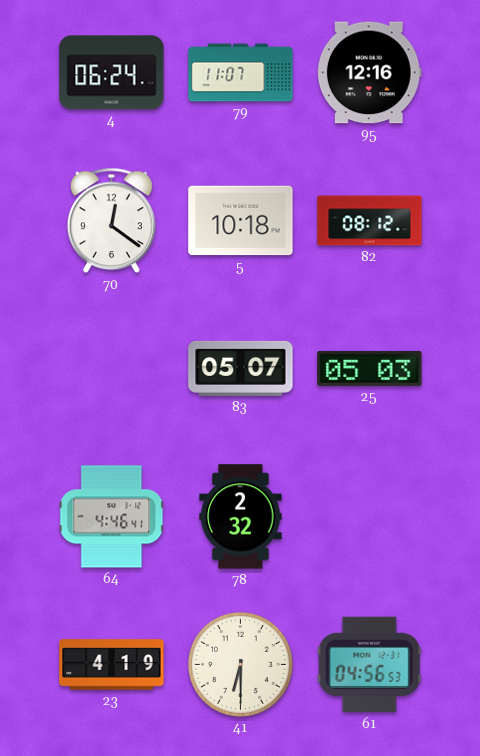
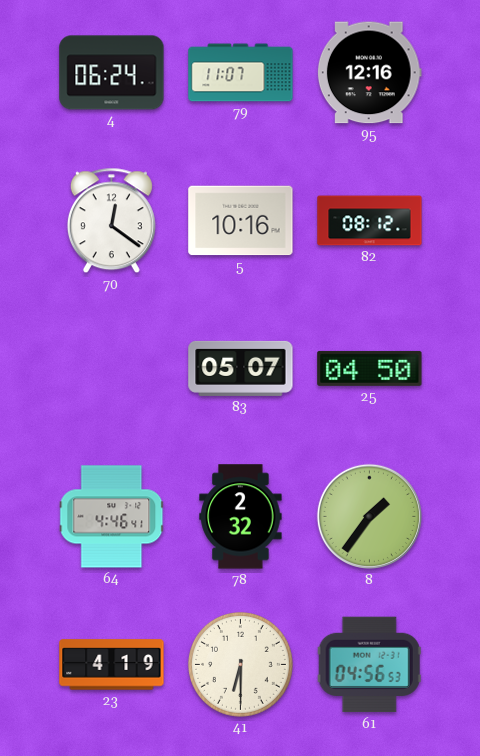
5: 10:18 -> 10:16
25: 05:03 -> 04:50
8: none -> 1:36
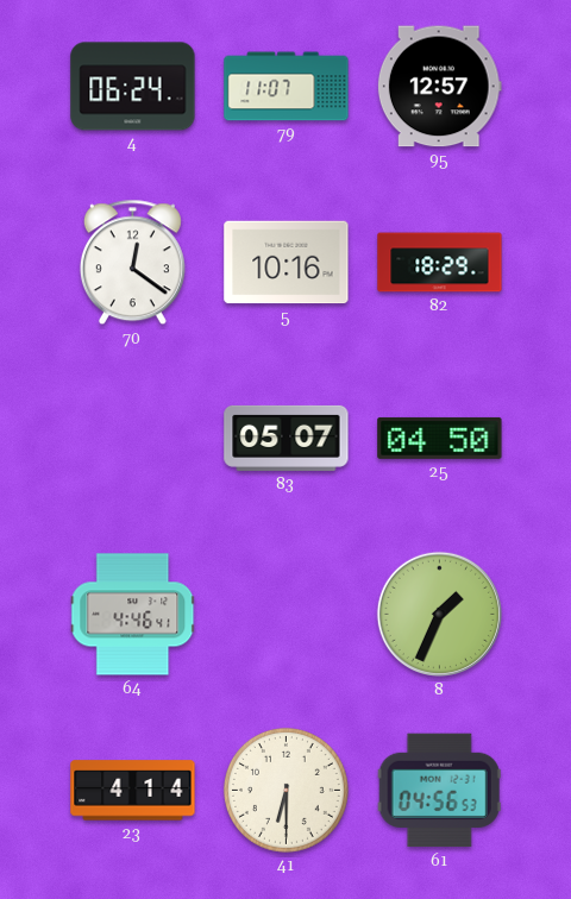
95: 12:16 -> 12:57
82: 08:12 -> 18:29
78: 2:32 -> none
8: 1:36 -> 1:34
23: 4:19 -> 4:14
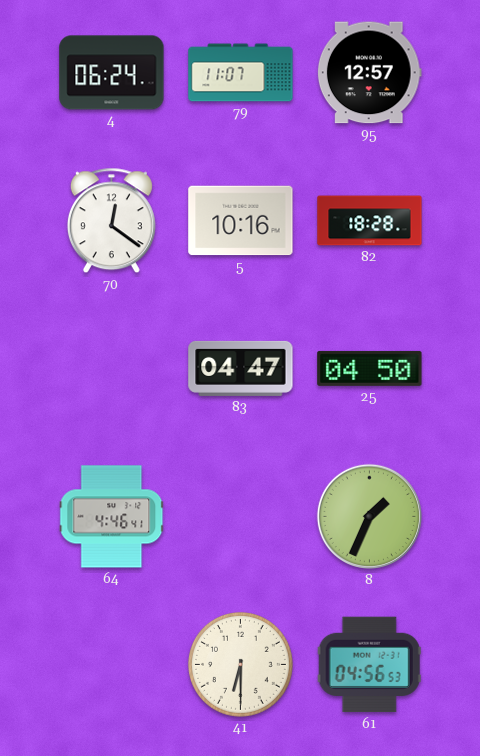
82: 18:29 -> 18:28
83: 05:07 -> 04:47
23: 4:14 -> none
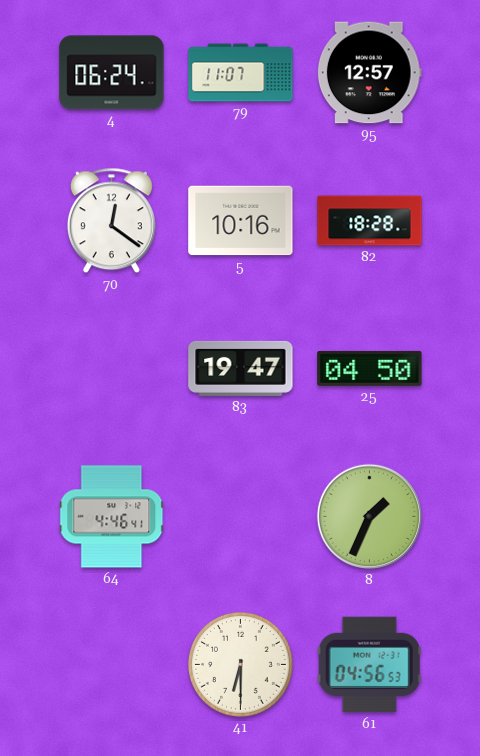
83: 04:47 -> 19:47
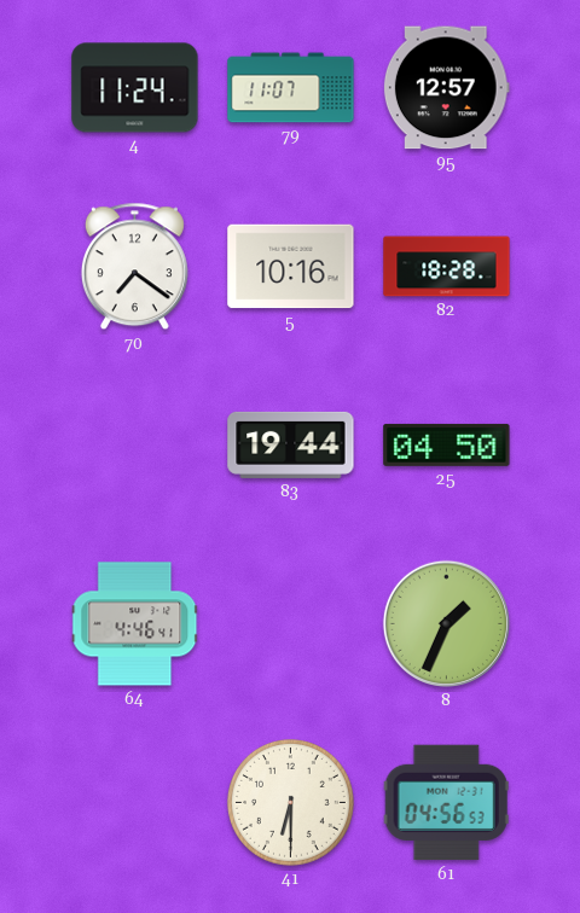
4: 06:24 -> 11:24
70: 12:21 -> 7:21
83: 19:47 -> 19:44
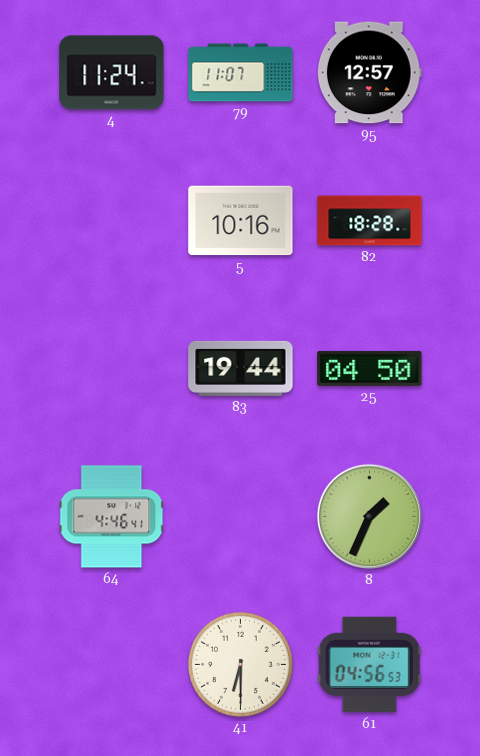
70: 7:21 -> none
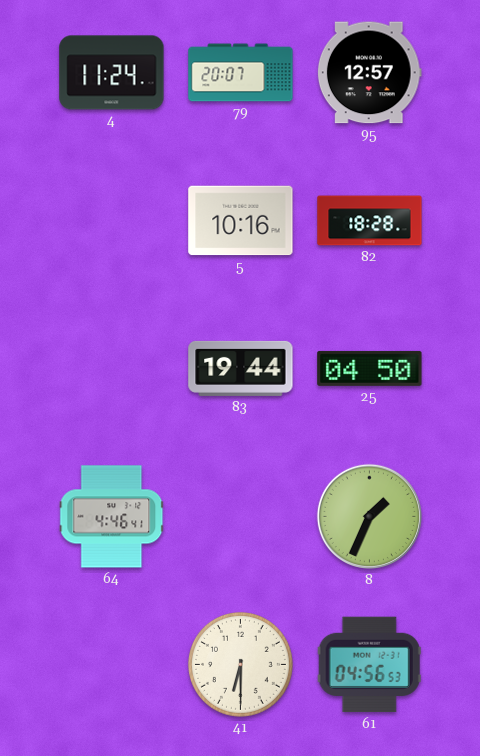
79: 11:07 -> 20:07
